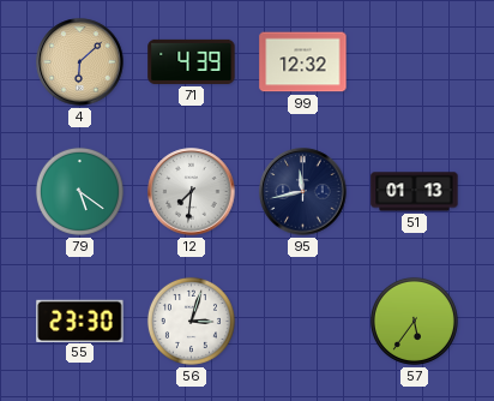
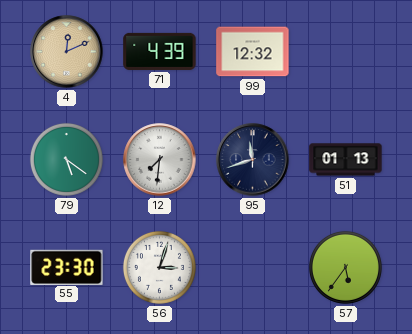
4: 6:08 -> 12:11
95: 11:43 -> 11:42
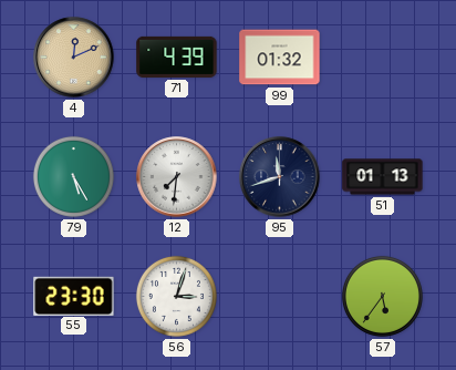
99: 12:32 -> 01:32
79: 5:21 -> 5:25
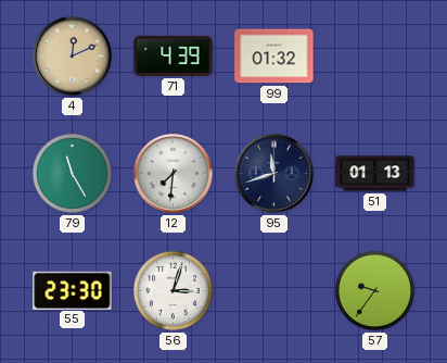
79: 5:25 -> 11:25
57: 5:36 -> 9:36
